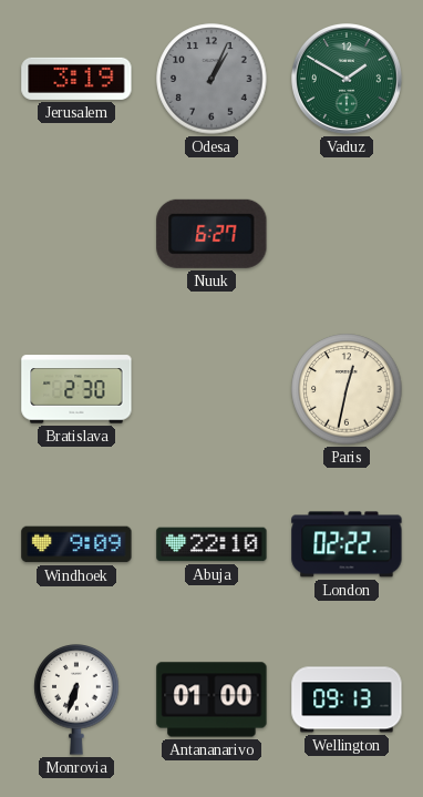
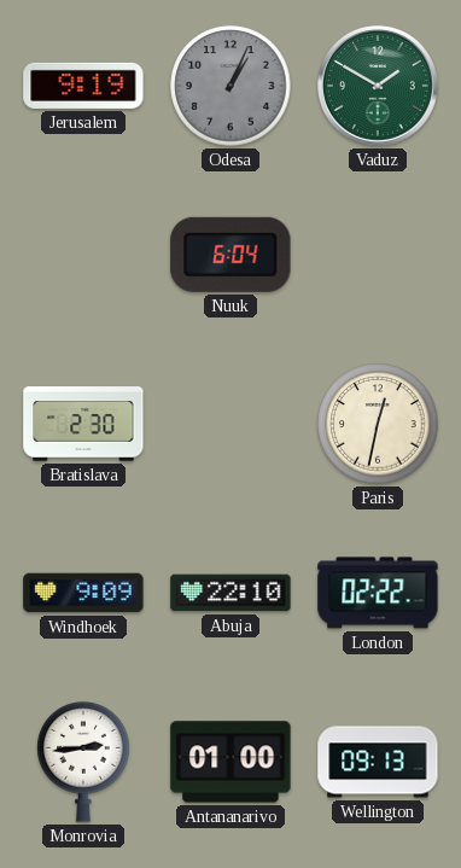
Jerusalem: 3:19 -> 9:19
Nuuk: 6:27 -> 6:04
Monrovia: 6:33 -> 2:44
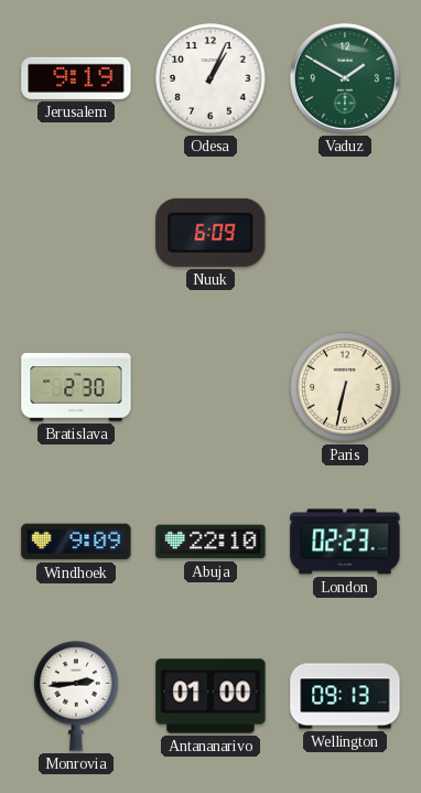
Odesa dial: grey -> white
Nuuk: 6:04 -> 6:09
Paris: 12:32 -> 6:32
London: 02:22 -> 02:23
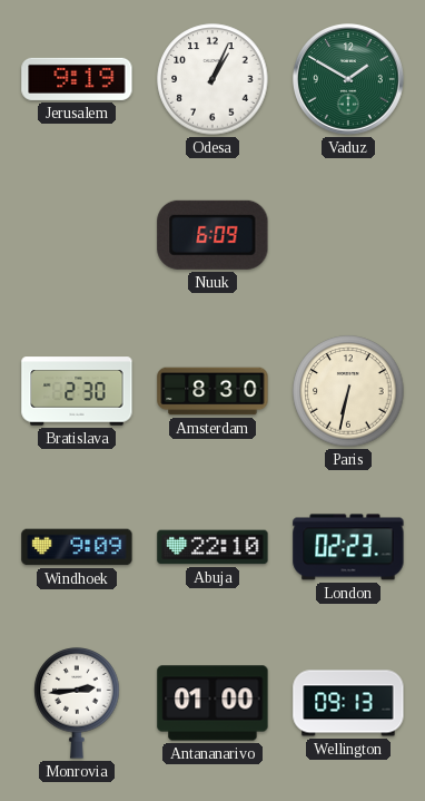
Amsterdam: none -> 8:30
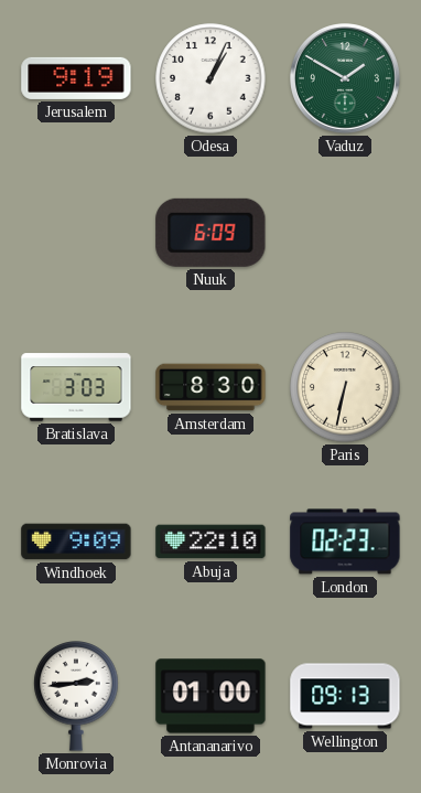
Bratislava: 2:30 -> 3:03
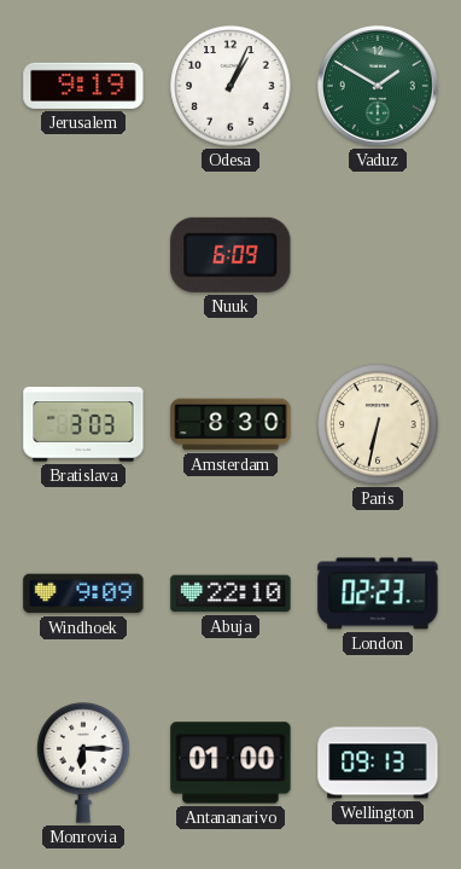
Monrovia: 2:44 -> 6:15
